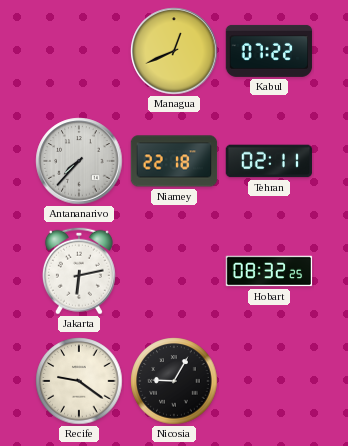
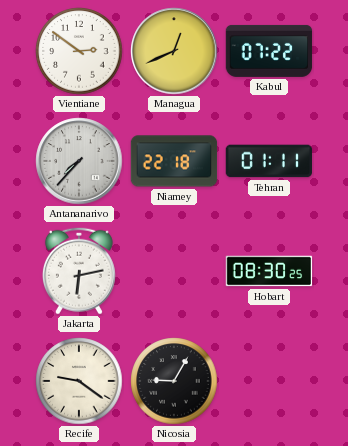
Vientiane: none -> 2:51
Tehran: 02:11 -> 01:11
Hobart: 08:32 -> 08:30
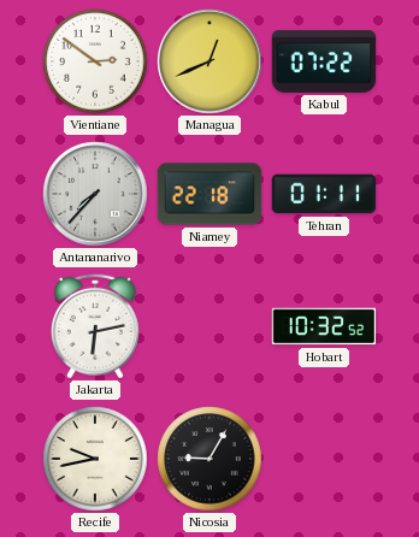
Hobart: 08:30 -> 10:32
Recife: 9:21 -> 9:43
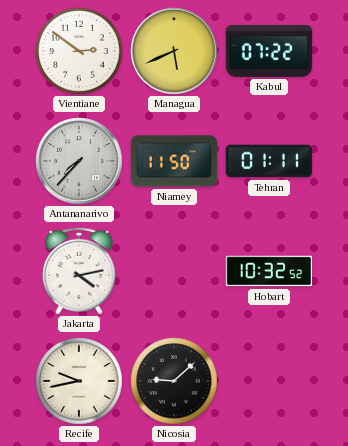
Managua: 12:41 -> 5:41
Niamey: 22:18 -> 11:50
Jakarta: 6:13 -> 4:13
Nicosia: 9:05 -> 9:08
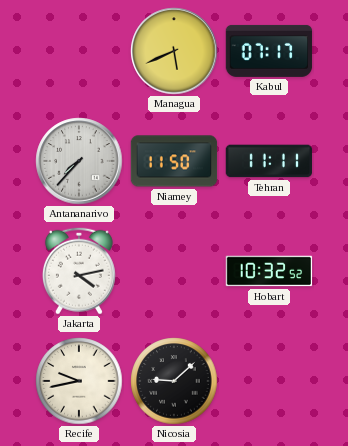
Vientiane: 2:51 -> none
Kabul: 07:22 -> 07:17
Tehran: 01:11 -> 11:11
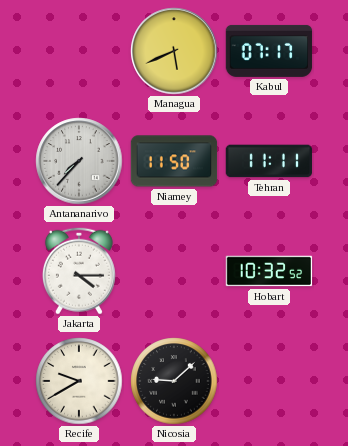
Jakarta: 4:13 -> 4:15
Recife: 9:43 -> 9:40
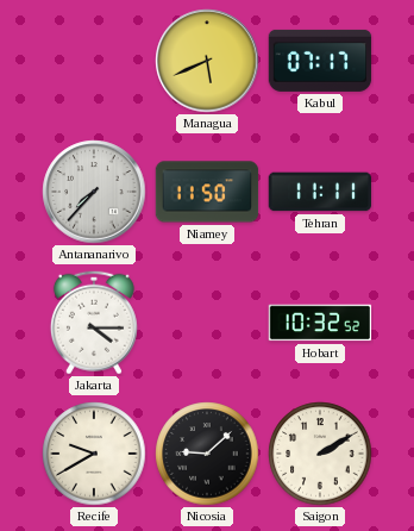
Saigon: none -> 2:10
